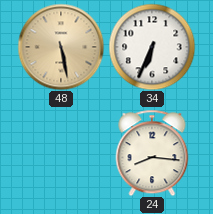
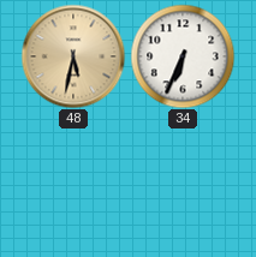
48: 5:28 -> 5:32
24: 8:16 -> none
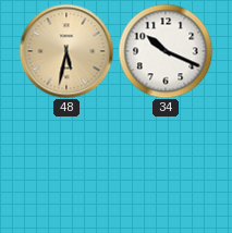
34: 6:34 -> 10:19
